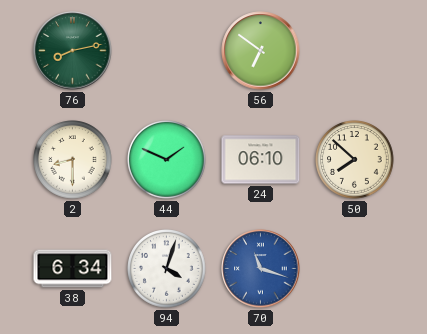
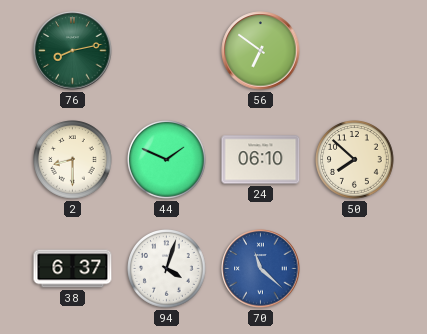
38: 6:34 -> 6:37
70: 11:18 -> 11:22
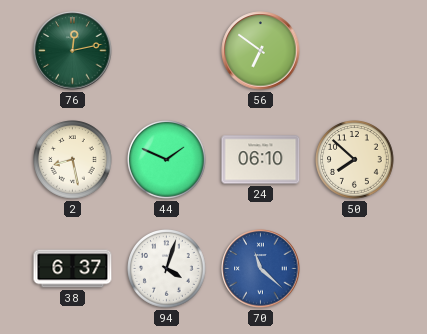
76: 8:13 -> 12:13
2: 8:30 -> 8:28
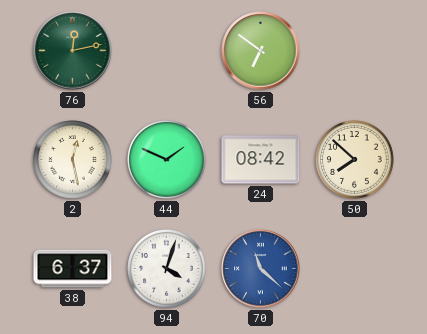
2: 8:28 -> 12:28
24: 06:10 -> 08:42
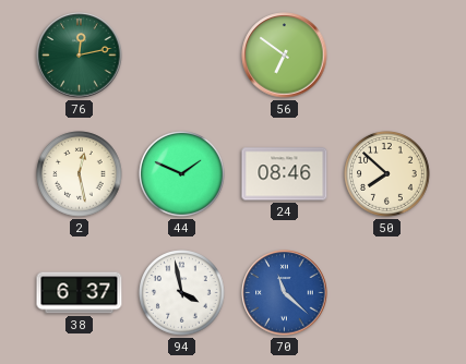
24: 08:42 -> 08:46
94: 4:03 -> 3:58
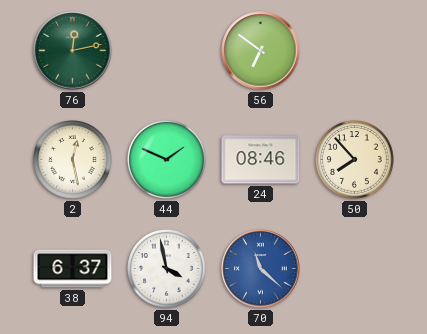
50: 7:52 -> 7:53
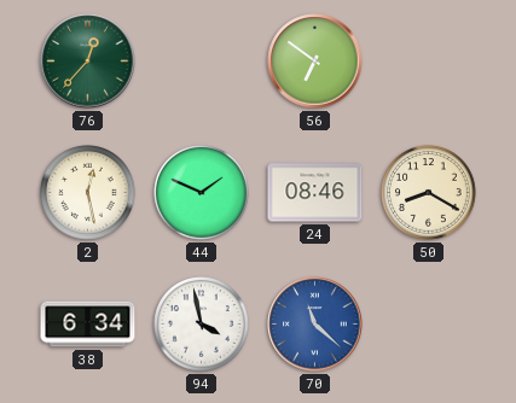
76: 12:13 -> 12:37
50: 7:53 -> 8:20
38: 6:37 -> 6:34
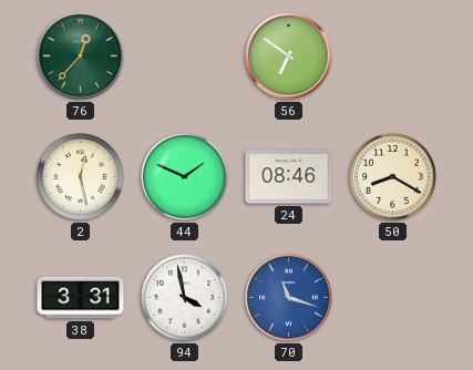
38: 6:34 -> 3:31
70: 11:22 -> 11:18
